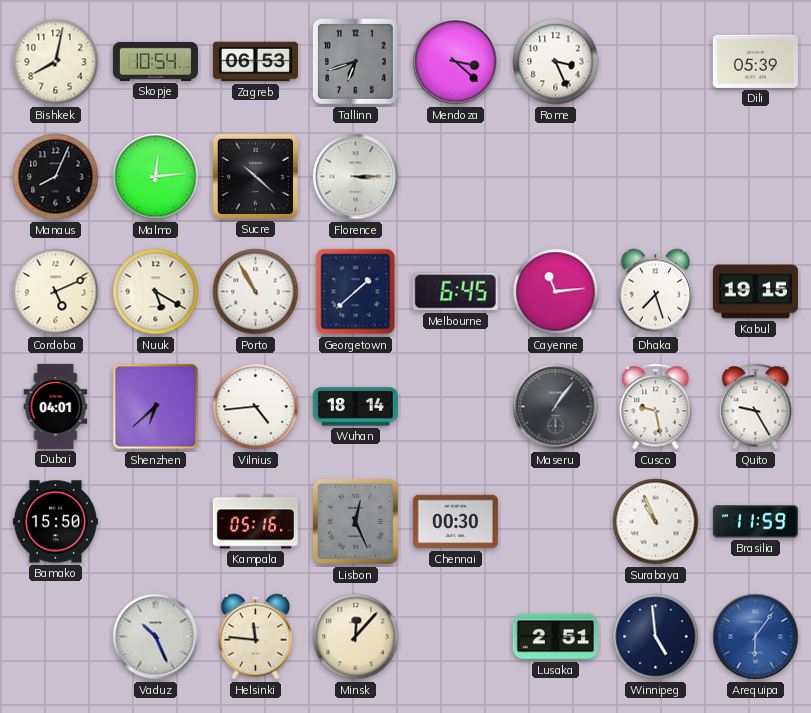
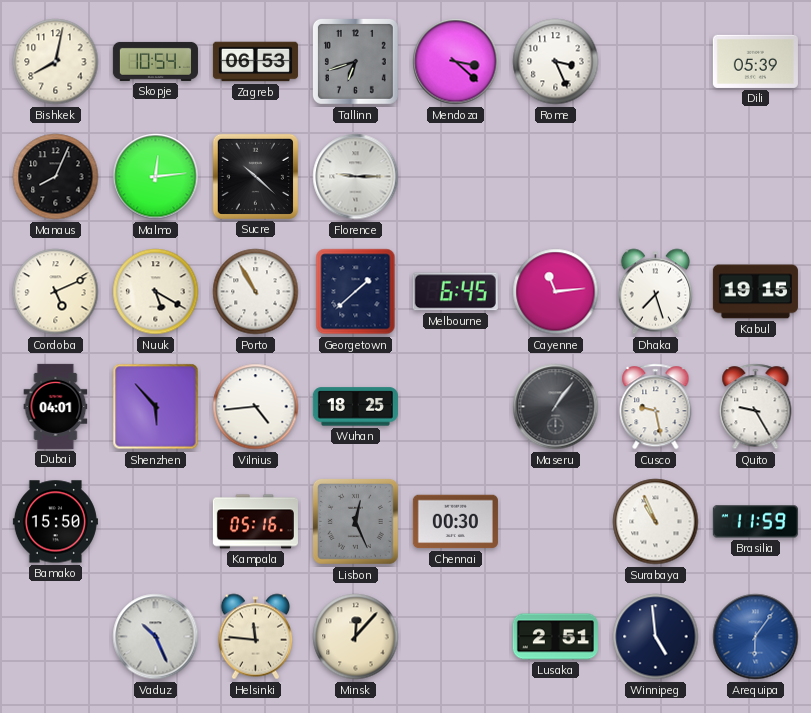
Florence: 3:15 -> 9:15
Shenzhen: 6:38 -> 5:53
Wuhan: 18:14 -> 18:25
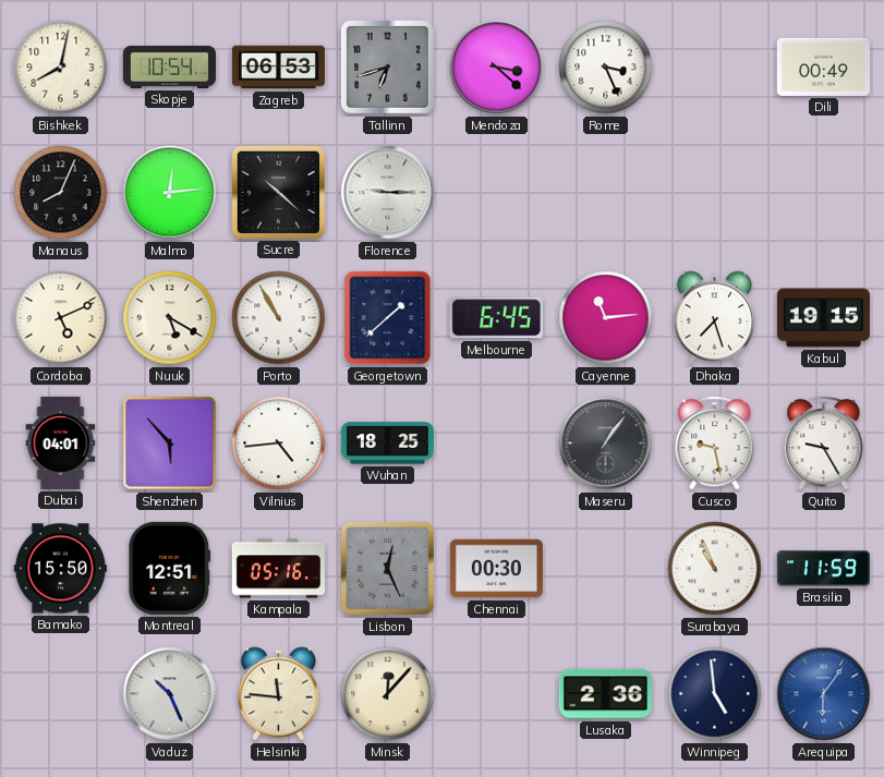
Dili: 05:39 -> 00:49
Montreal: none -> 12:51
Lusaka: 2:51 -> 2:36
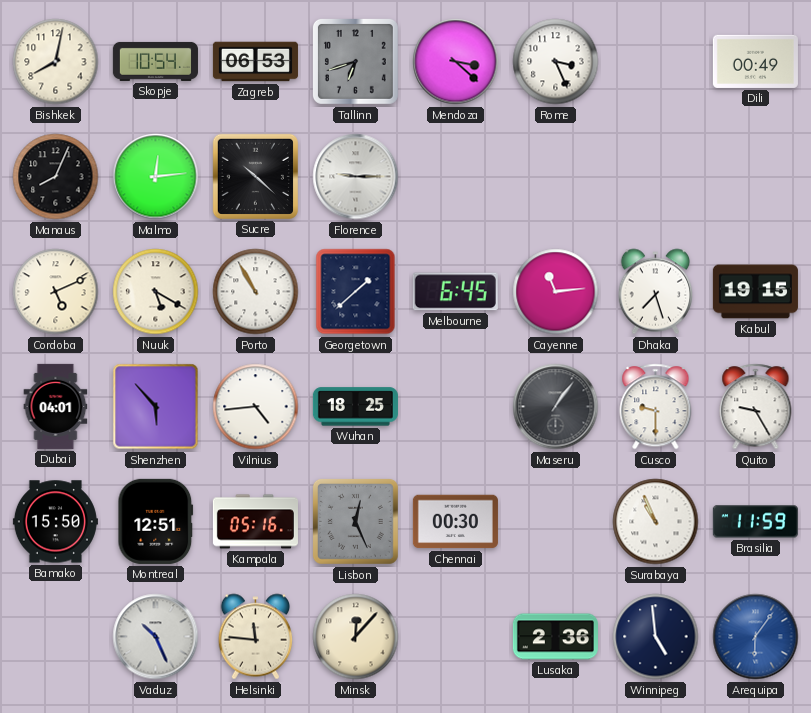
Cusco: 9:28 -> 9:30
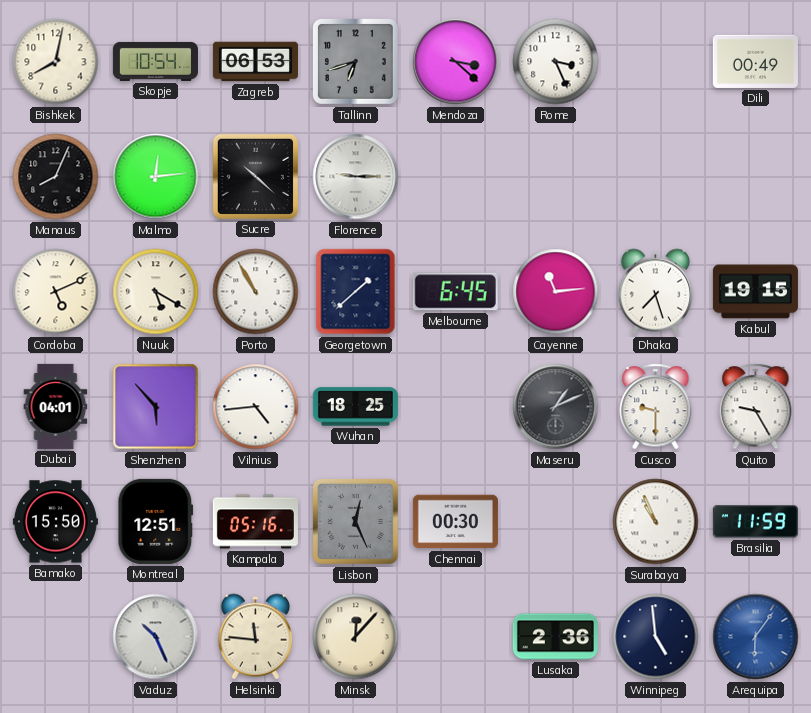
Maseru: 1:06 -> 1:11
